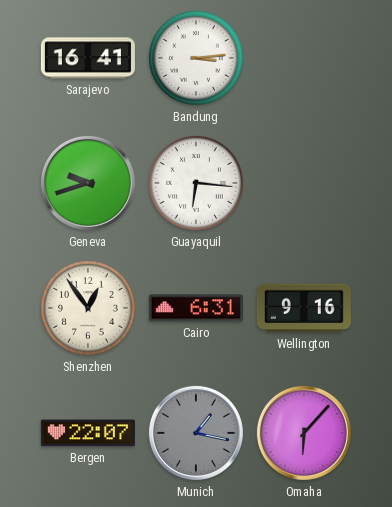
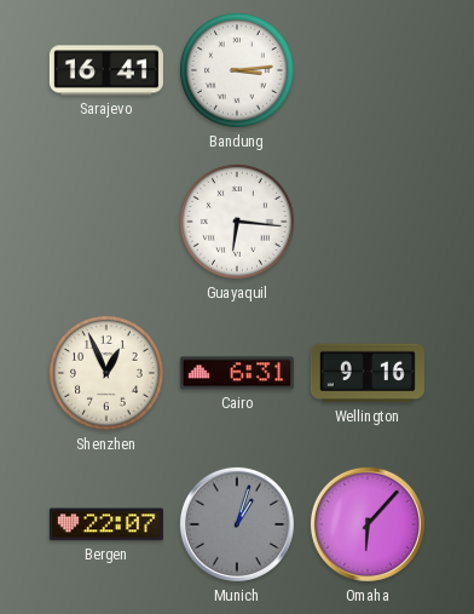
Geneva: 9:42 -> none
Shenzhen: 12:54 -> 12:56
Munich: 1:17 -> 1:03
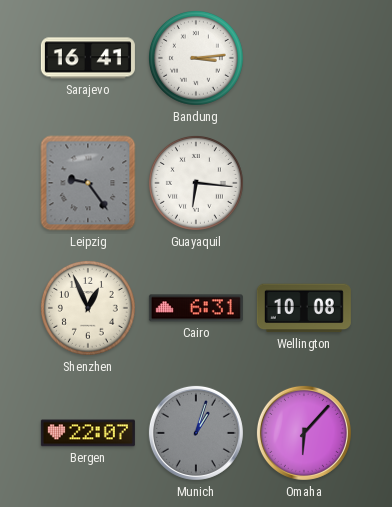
Leipzig: none -> 9:24
Wellington: 9:16 -> 10:08
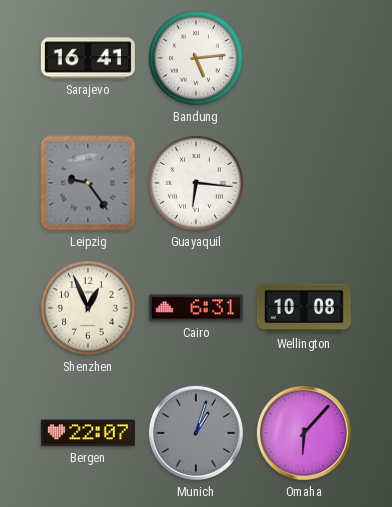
Bandung: 3:14 -> 5:14
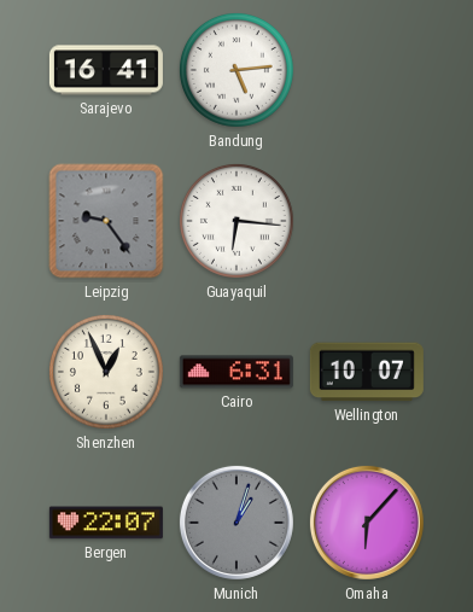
Wellington: 10:08 -> 10:07
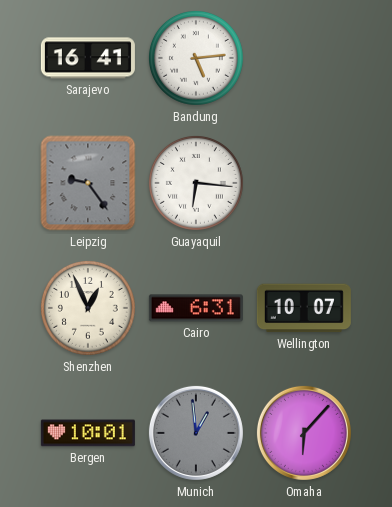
Bergen: 22:07 -> 10:01
Munich: 1:03 -> 12:59
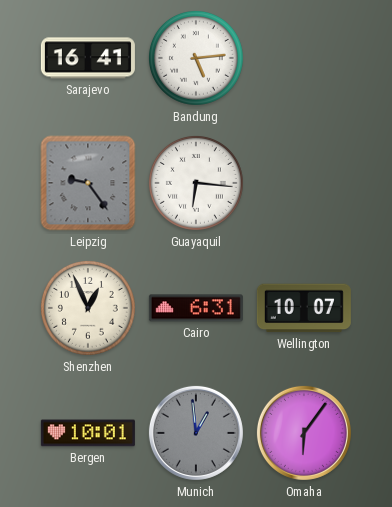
Omaha: 6:07 -> 6:06
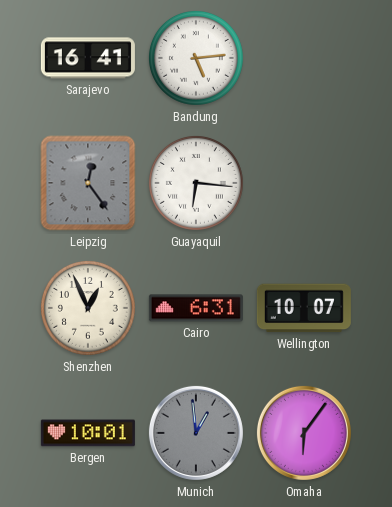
Leipzig: 9:24 -> 12:24
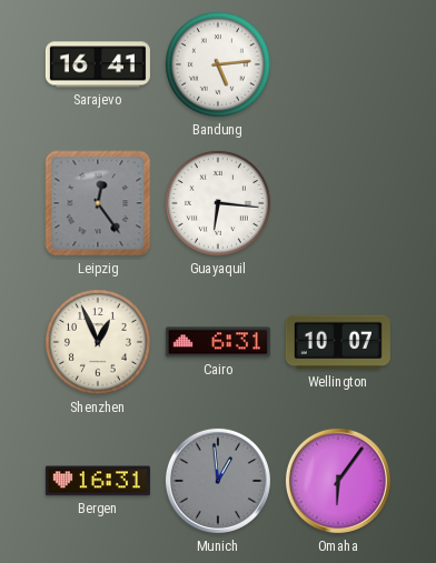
Bergen: 10:01 -> 16:31
